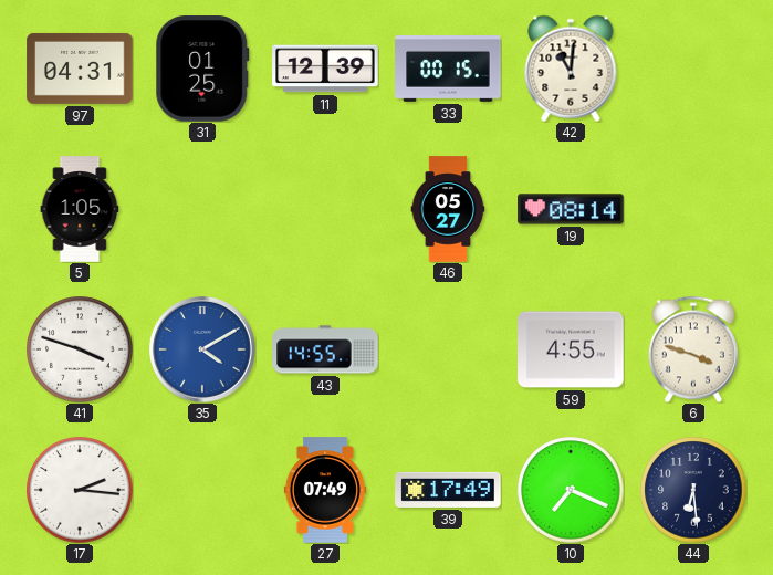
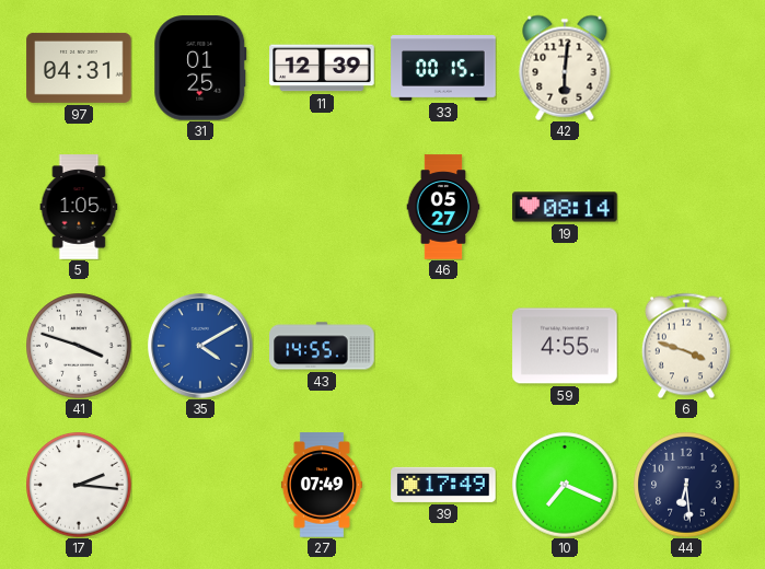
42: 11:01 -> 6:01
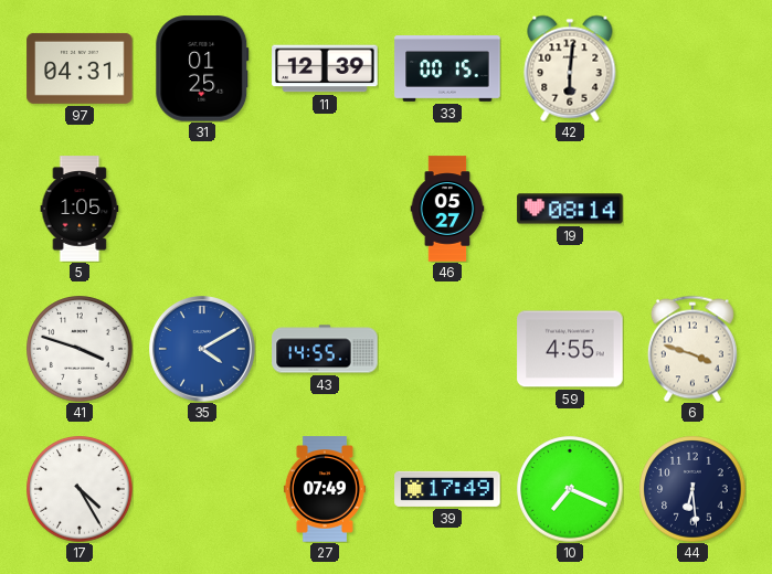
17: 2:16 -> 4:25
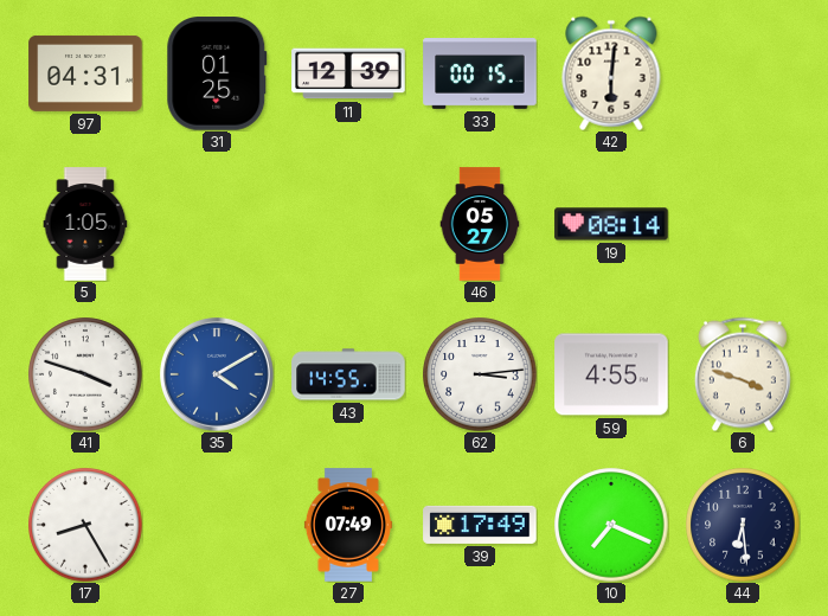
62: none -> 3:14
17: 4:25 -> 8:25
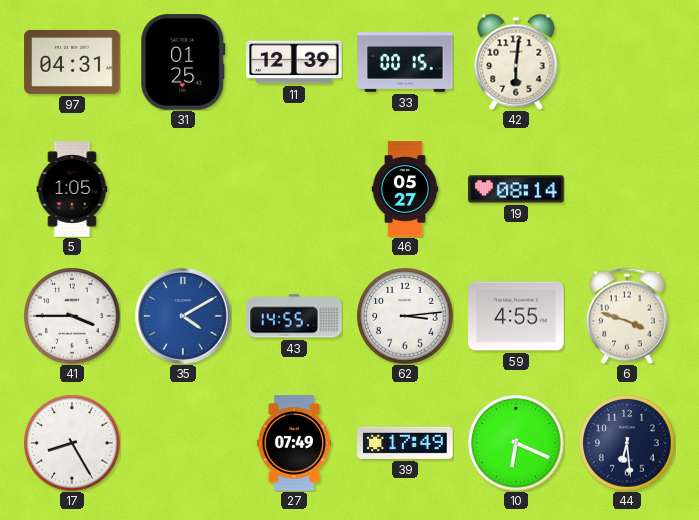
41: 3:48 -> 3:45
10: 7:19 -> 6:19
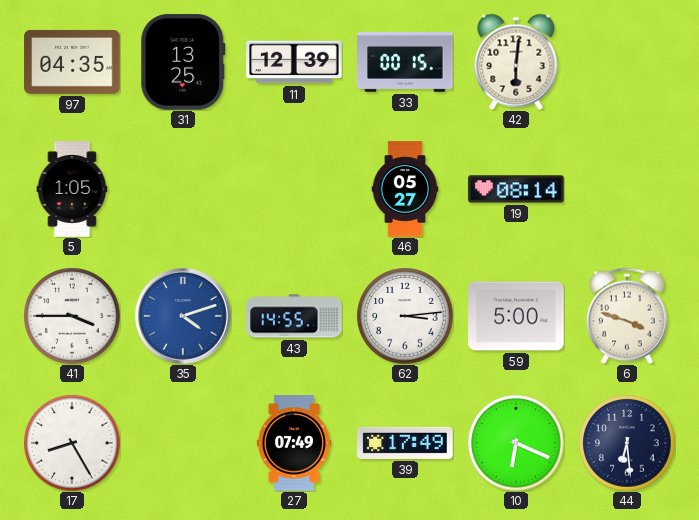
97: 04:31 -> 04:35
31: 01:25 -> 13:25
35: 4:10 -> 4:12
59: 4:55 -> 5:00
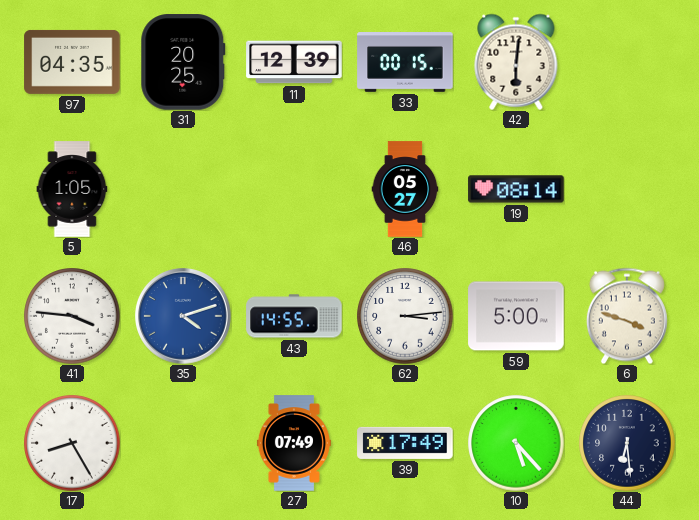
31: 13:25 -> 20:25
41: 3:45 -> 3:46
10: 6:19 -> 5:23
